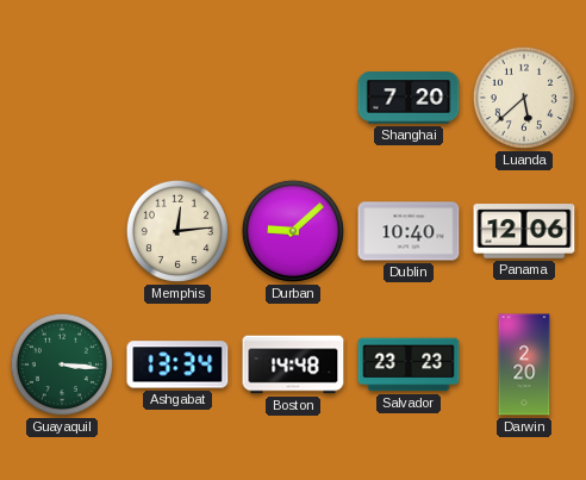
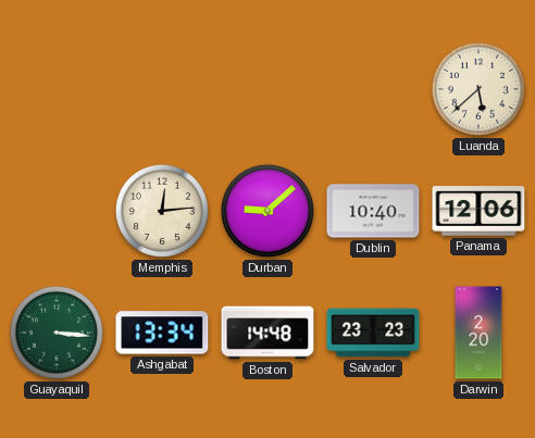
Shanghai: 7:20 -> none
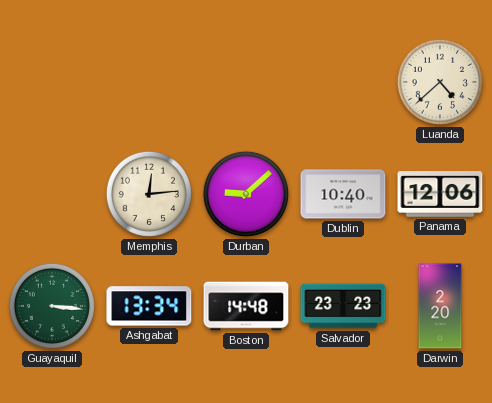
Luanda: 5:38 -> 4:38
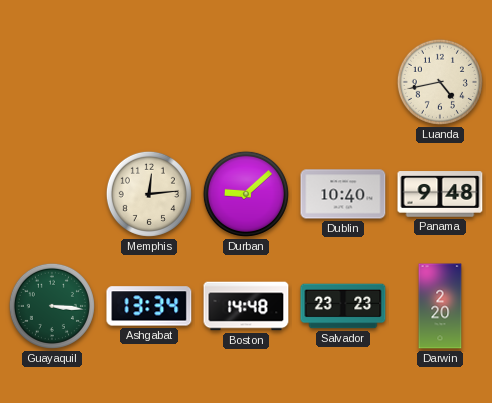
Luanda: 4:38 -> 4:43
Panama: 12:06 -> 9:48
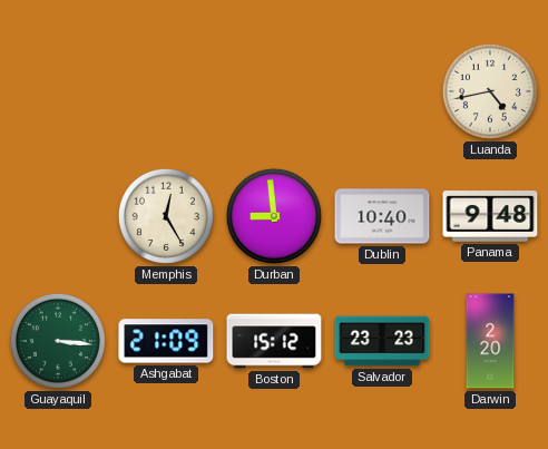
Memphis: 12:14 -> 12:25
Durban: 9:08 -> 8:59
Ashgabat: 13:34 -> 21:09
Boston: 14:48 -> 15:12
